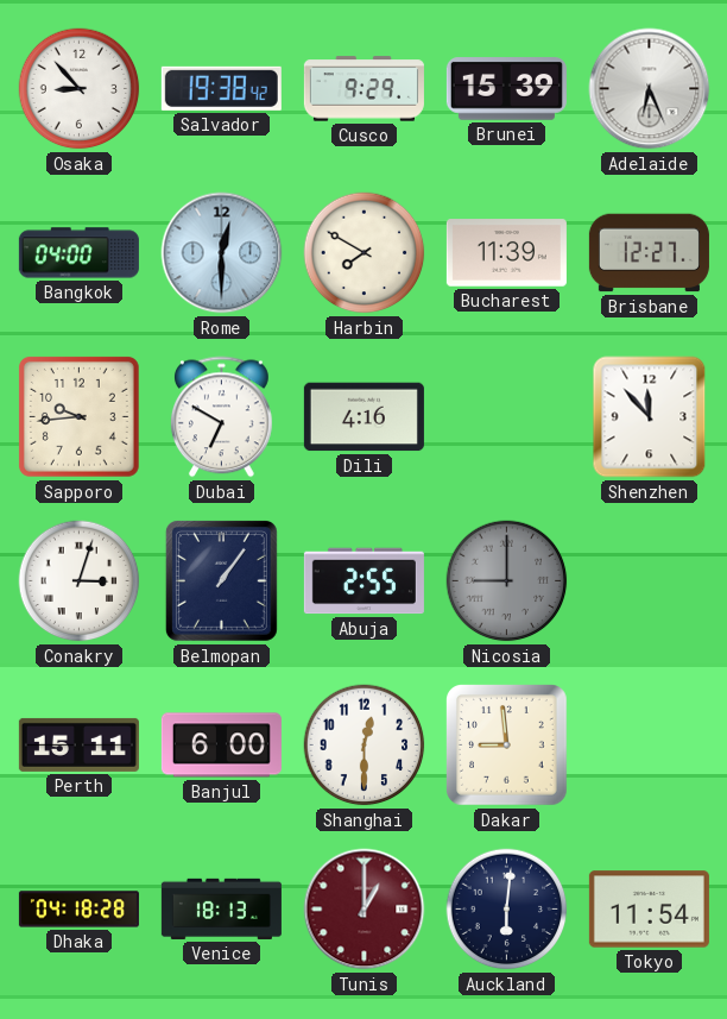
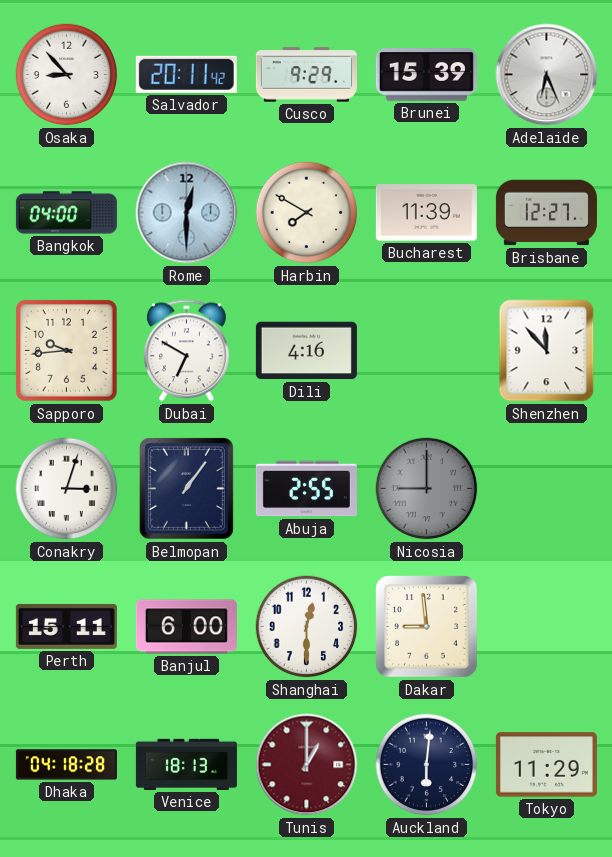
Salvador: 19:38 -> 20:11
Tokyo: 11:54 -> 11:29
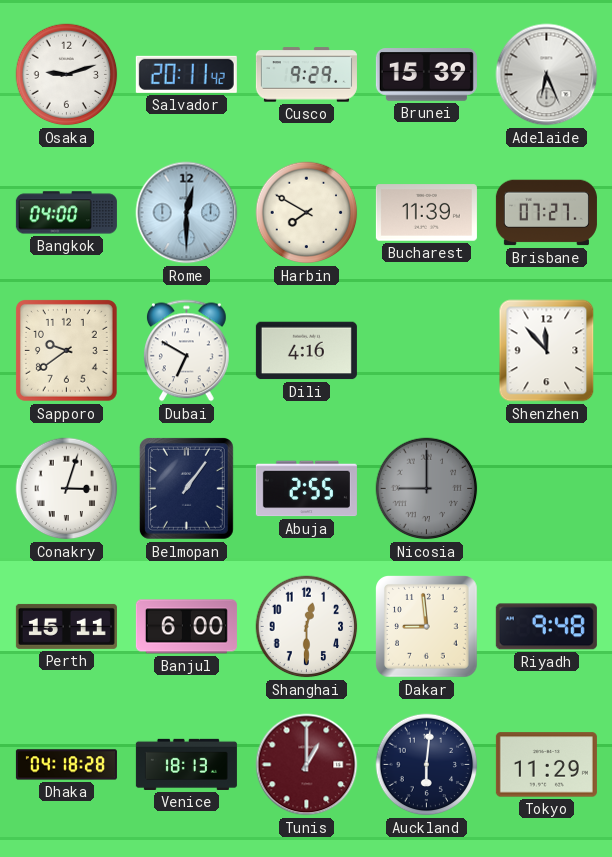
Osaka: 8:53 -> 9:12
Brisbane: 12:27 -> 07:27
Sapporo: 9:44 -> 9:39
Riyadh: none -> 9:48
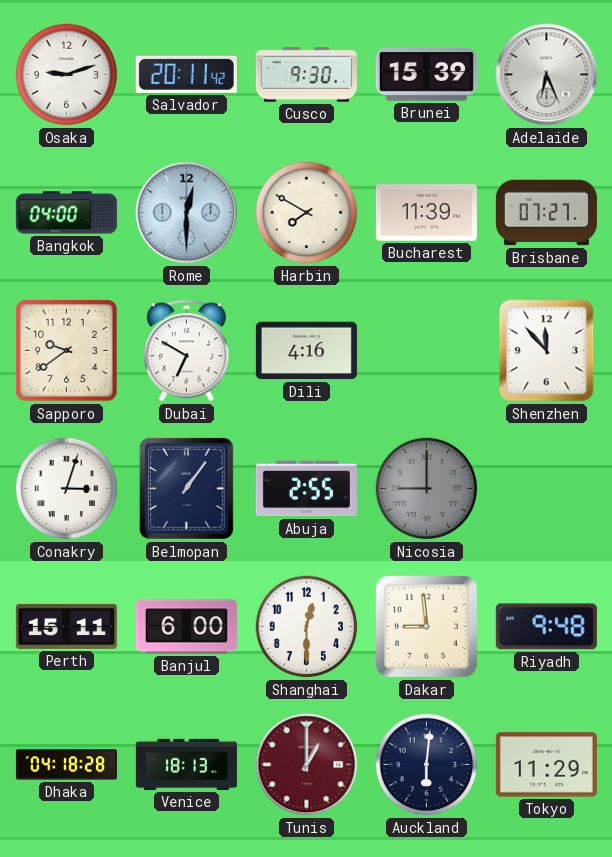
Cusco: 9:29 -> 9:30
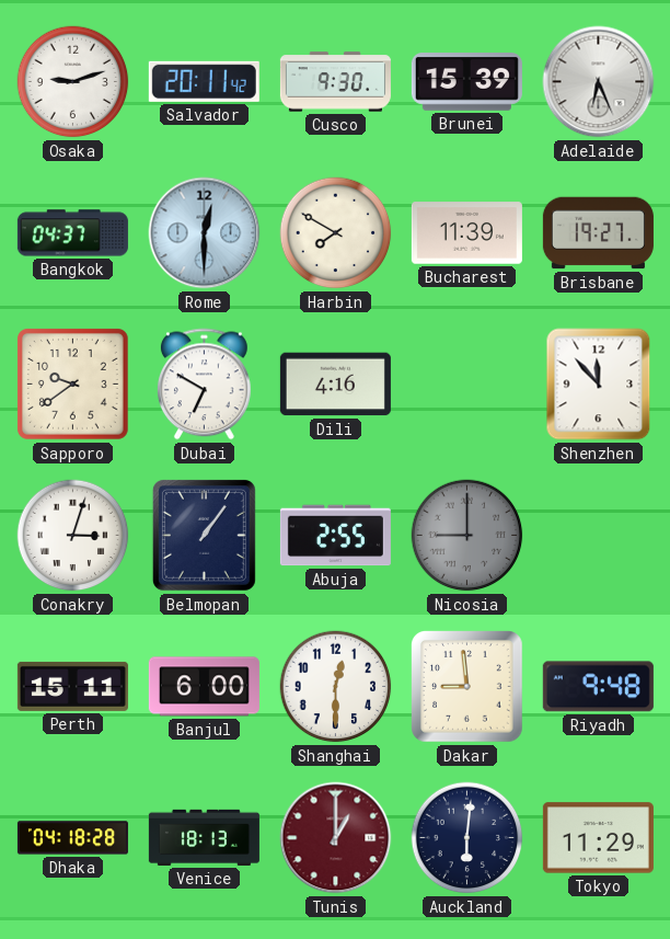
Bangkok: 04:00 -> 04:37
Brisbane: 07:27 -> 19:27
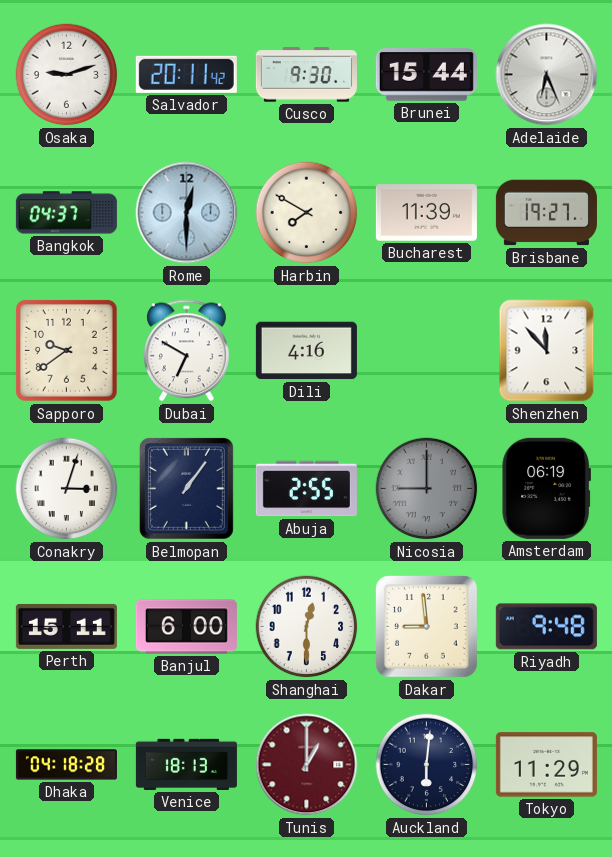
Brunei: 15:39 -> 15:44
Amsterdam: none -> 06:19
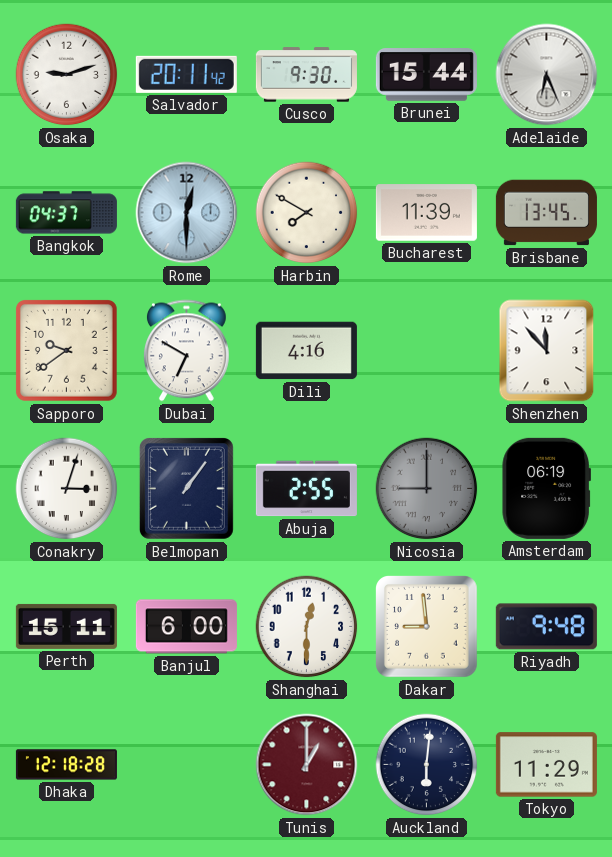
Brisbane: 19:27 -> 13:45
Dhaka: 04:18 -> 12:18
Venice: 18:13 -> none
